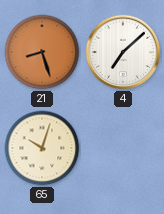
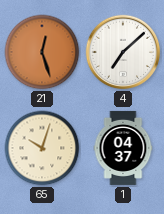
21: 8:27 -> 12:27
1: none -> 04:37
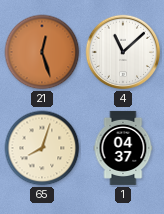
4: 7:08 -> 11:08
65: 10:03 -> 8:03
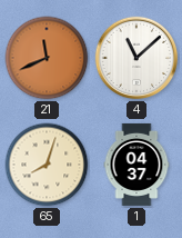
21: 12:27 -> 11:41
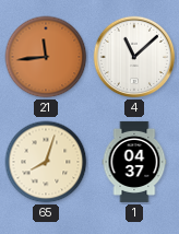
21: 11:41 -> 11:44
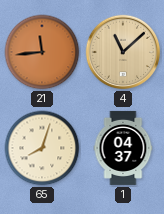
4 dial: white -> champagne
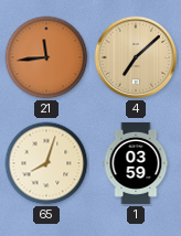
4: 11:08 -> 7:08
1: 04:37 -> 03:59
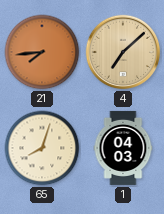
21: 11:44 -> 7:44
1: 03:59 -> 04:03
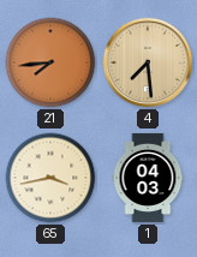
4: 7:08 -> 7:29
65: 8:03 -> 3:43
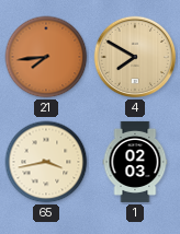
4: 7:29 -> 7:50
1: 04:03 -> 02:03
